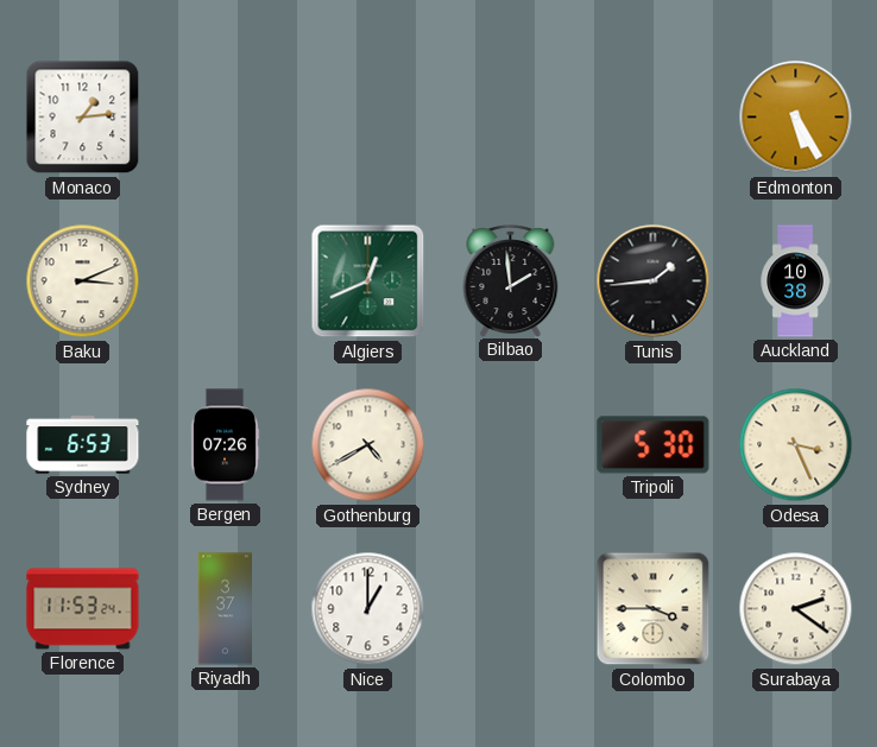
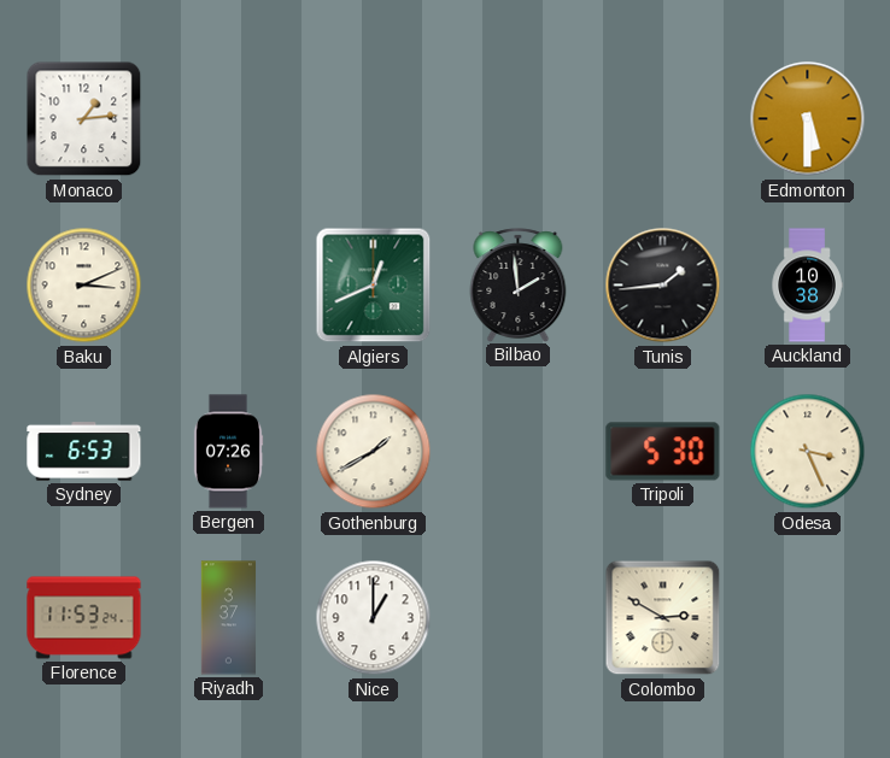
Edmonton: 5:25 -> 5:30
Gothenburg: 4:40 -> 1:40
Colombo: 3:45 -> 2:50
Surabaya: 2:21 -> none
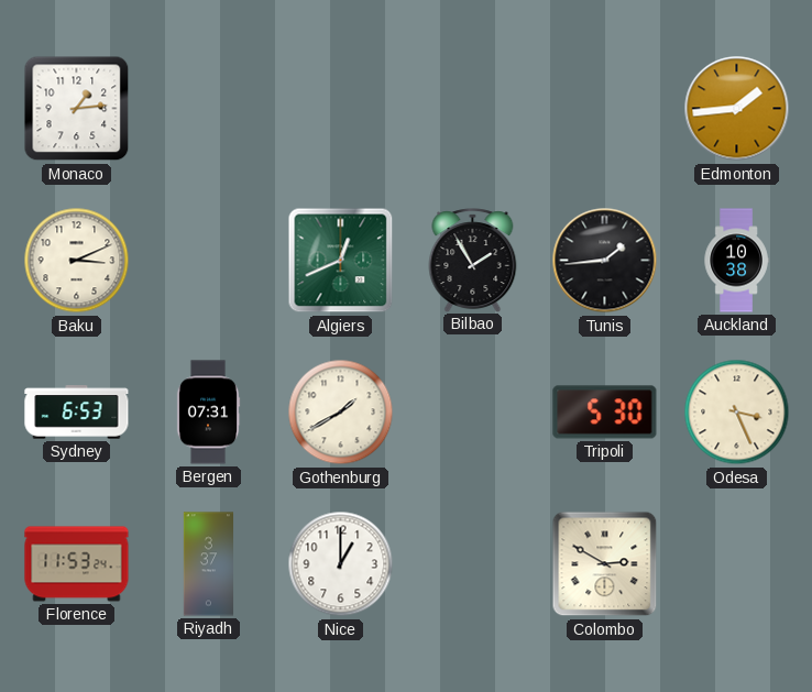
Edmonton: 5:30 -> 1:44
Bilbao: 1:59 -> 1:55
Bergen: 07:26 -> 07:31
